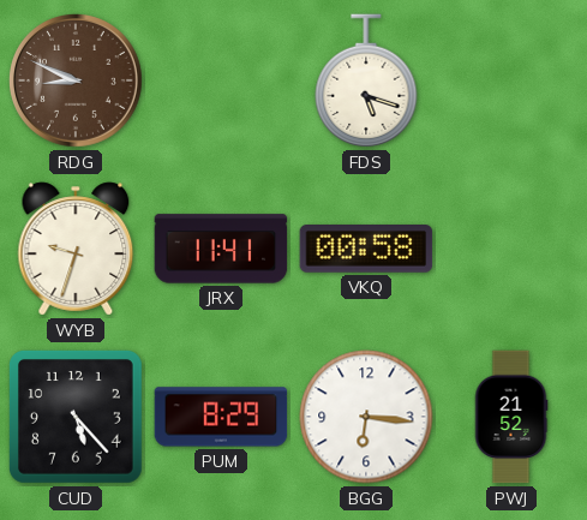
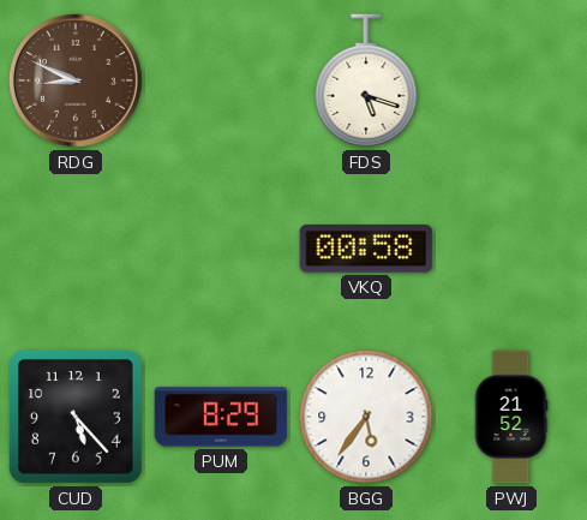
WYB: 9:33 -> none
JRX: 11:41 -> none
BGG: 6:16 -> 5:36
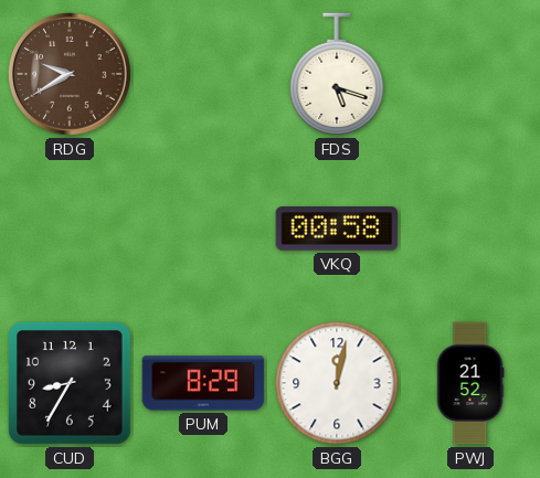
RDG: 8:49 -> 9:40
CUD: 5:23 -> 8:35
BGG: 5:36 -> 12:02
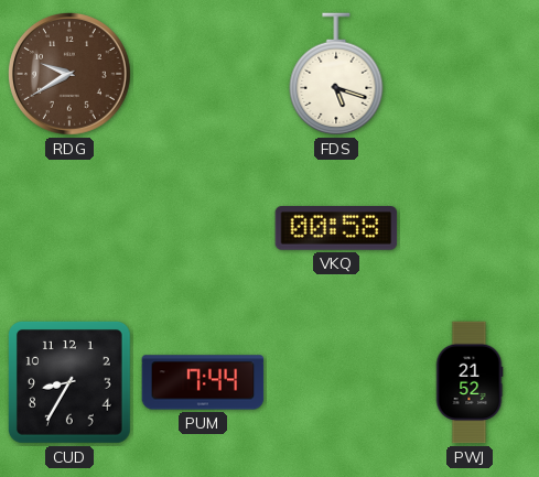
PUM: 8:29 -> 7:44
BGG: 12:02 -> none
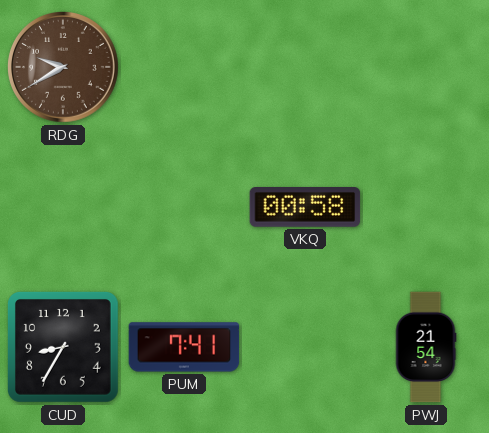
FDS: 5:18 -> none
PUM: 7:44 -> 7:41
PWJ: 21:52 -> 21:54
